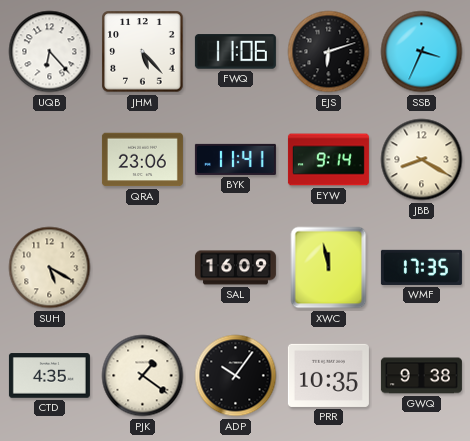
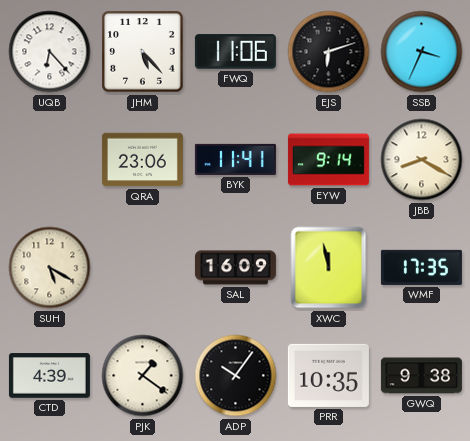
CTD: 4:35 -> 4:39
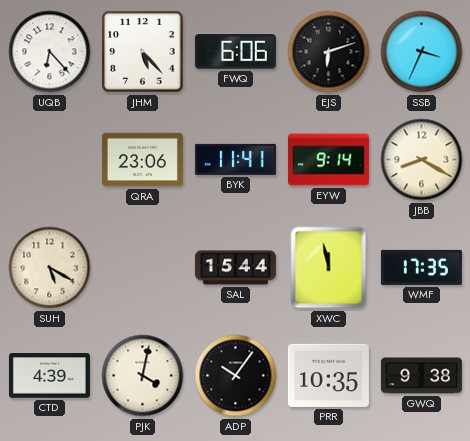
FWQ: 11:06 -> 6:06
SAL: 16:09 -> 15:44
PJK: 1:21 -> 4:02
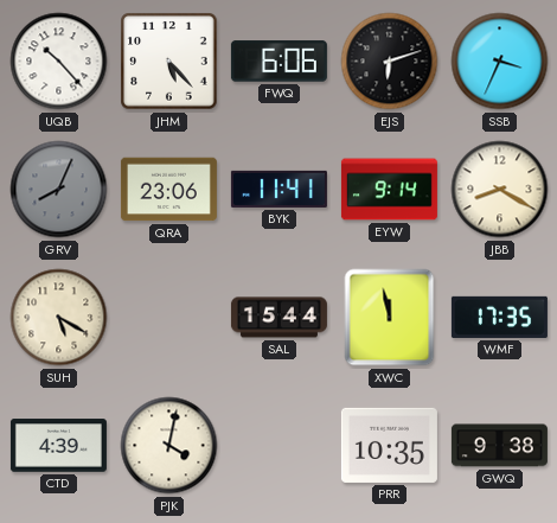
UQB: 6:23 -> 10:23
GRV: none -> 8:04
ADP: 10:06 -> none
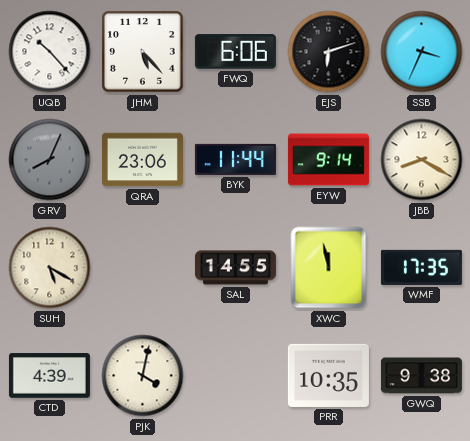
BYK: 11:41 -> 11:44
SAL: 15:44 -> 14:55
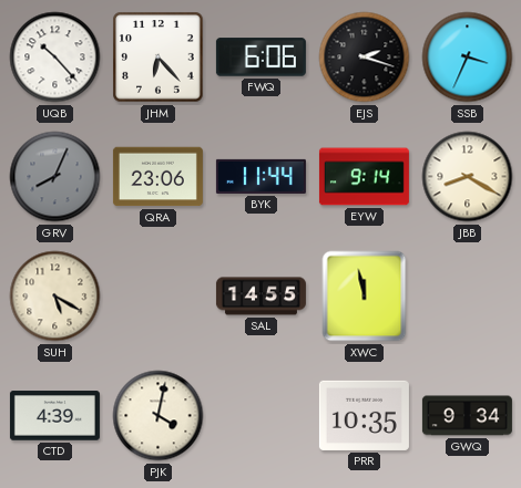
JHM: 5:23 -> 6:23
EJS: 6:12 -> 2:18
WMF: 17:35 -> none
GWQ: 9:38 -> 9:34
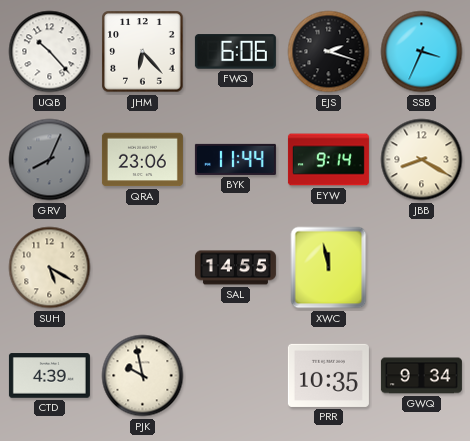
PJK: 4:02 -> 9:58
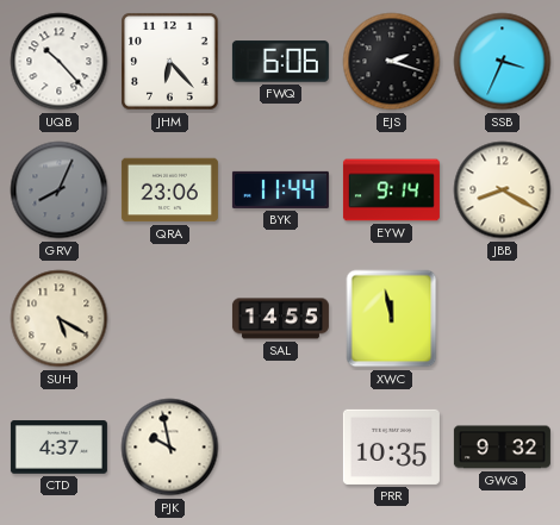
CTD: 4:39 -> 4:37
GWQ: 9:34 -> 9:32
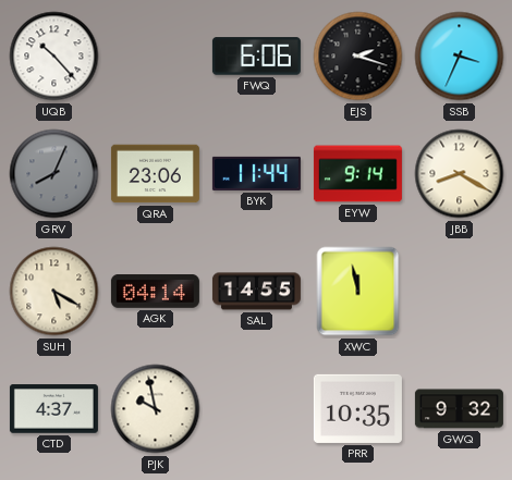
JHM: 6:23 -> none
AGK: none -> 04:14
